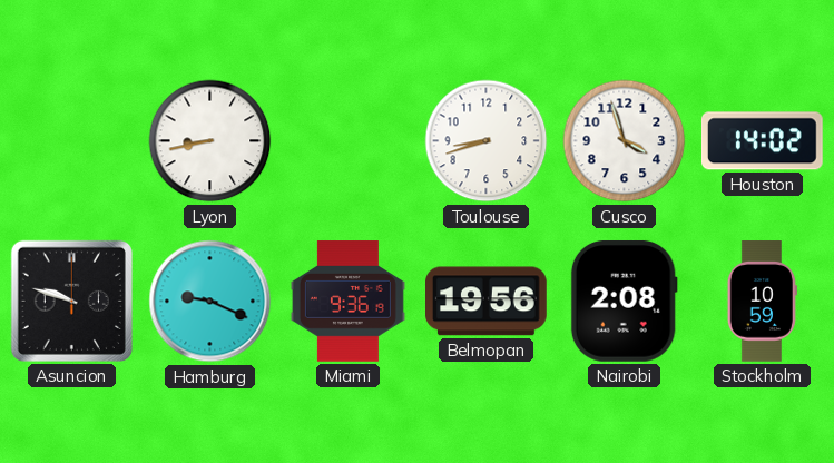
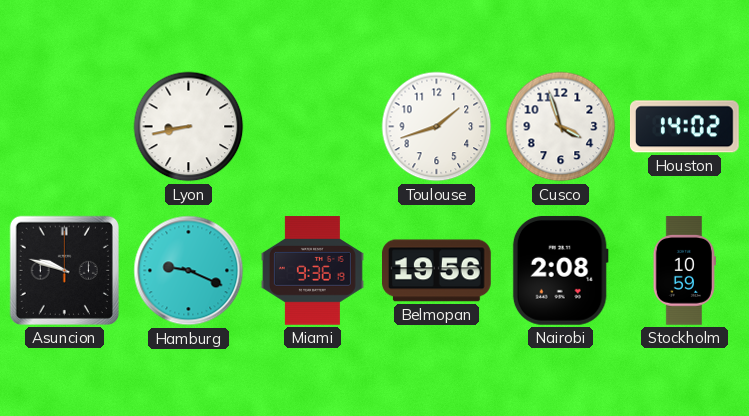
Toulouse: 8:42 -> 1:42
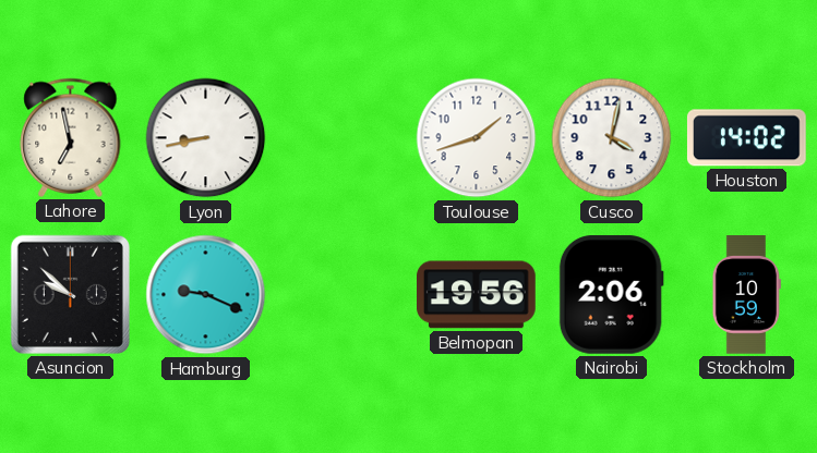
Lahore: none -> 6:58
Cusco: 3:57 -> 4:02
Asuncion: 9:48 -> 9:52
Miami: 9:36 -> none
Nairobi: 2:08 -> 2:06
